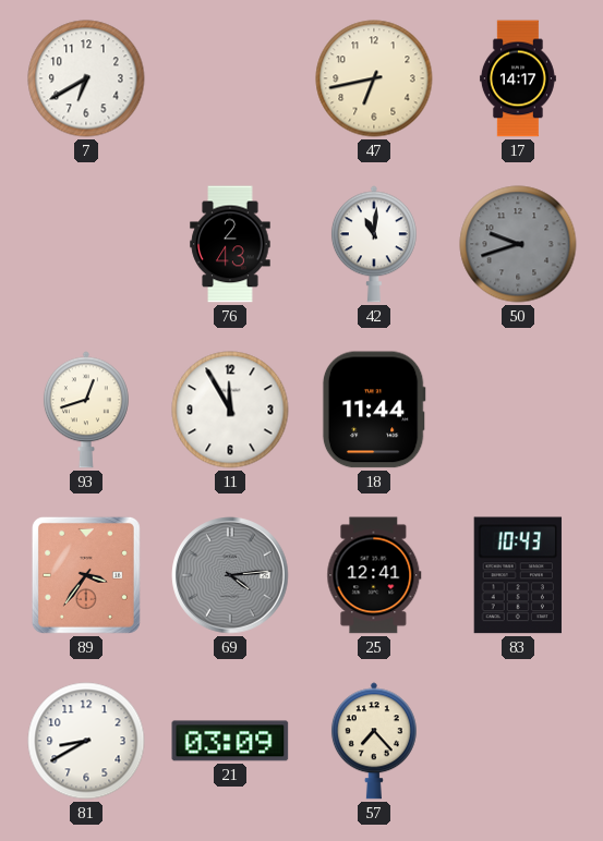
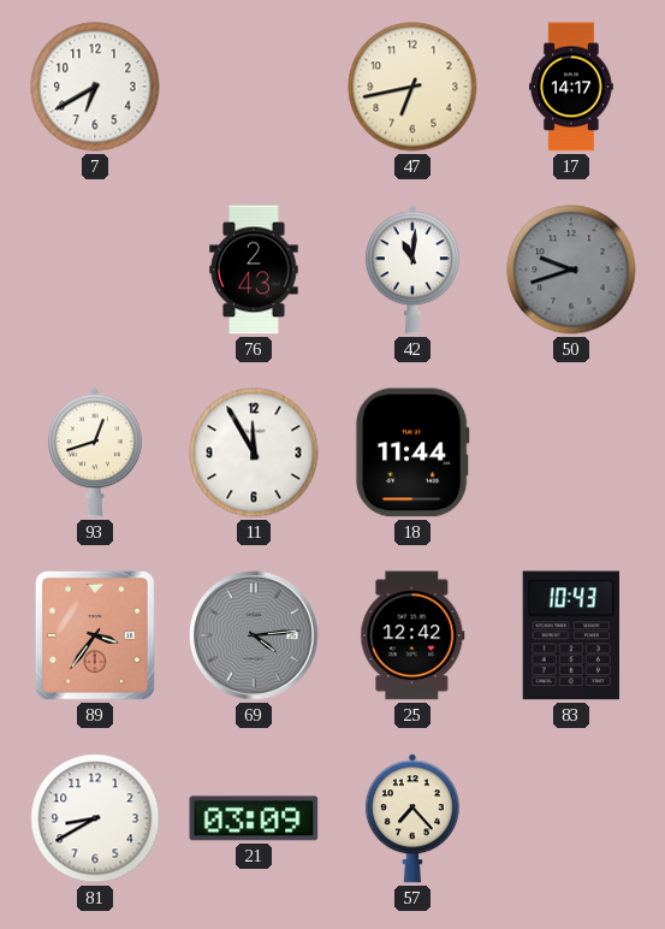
25: 12:41 -> 12:42
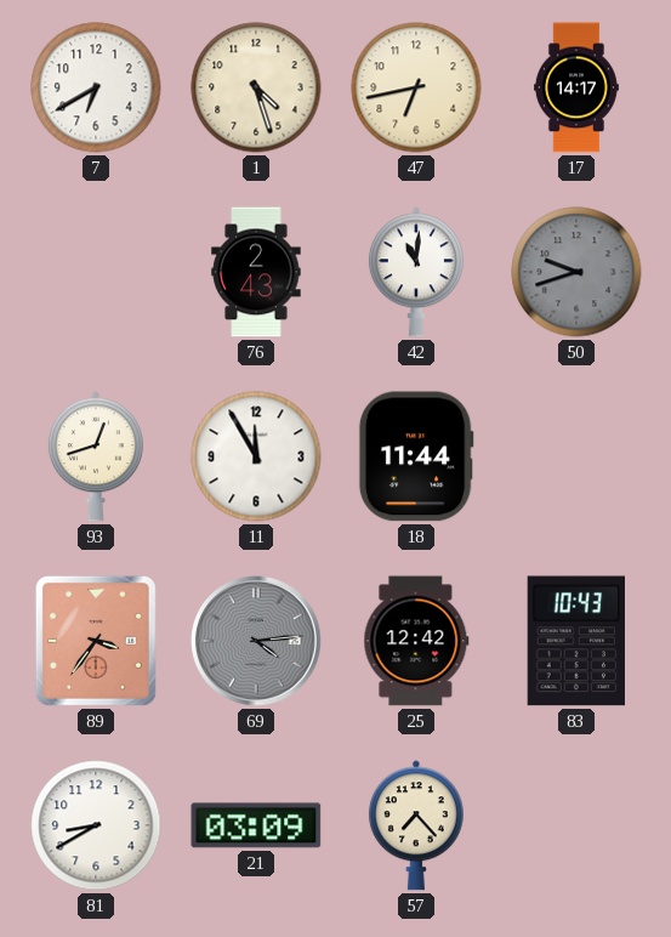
1: none -> 4:27
